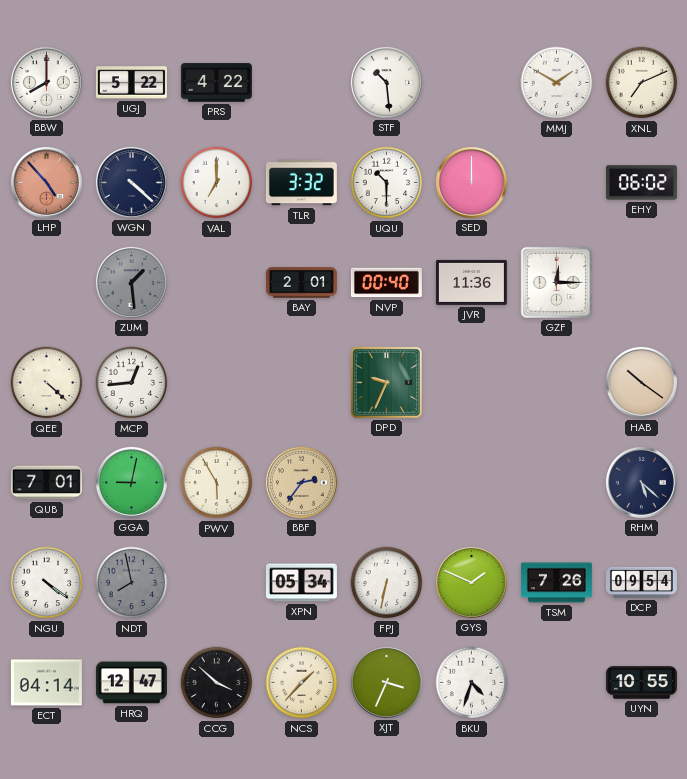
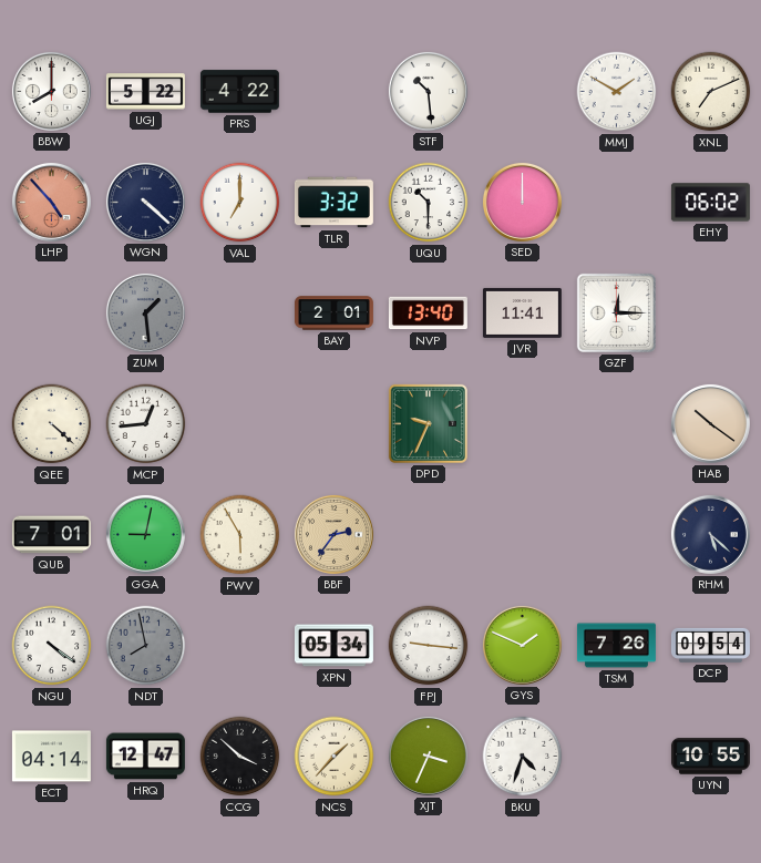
NVP: 00:40 -> 13:40
JVR: 11:36 -> 11:41
FPJ: 6:32 -> 9:16
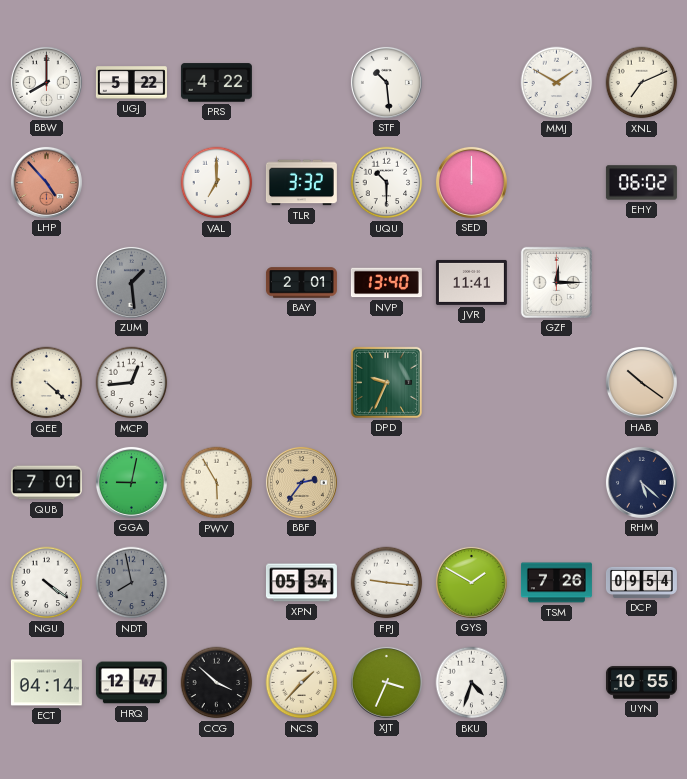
WGN: 4:22 -> none
GYS: 1:49 -> 1:50
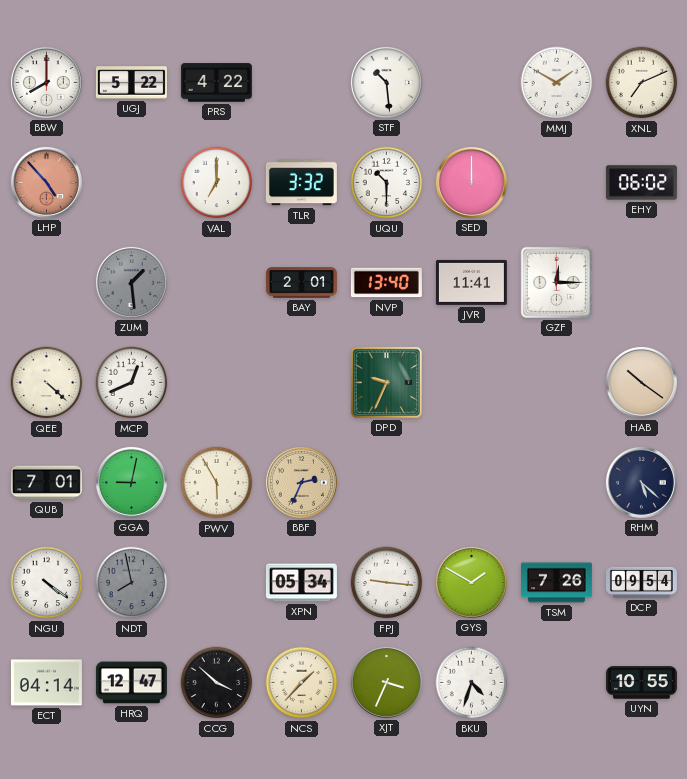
MCP: 12:44 -> 12:41
BBF: 2:36 -> 2:34
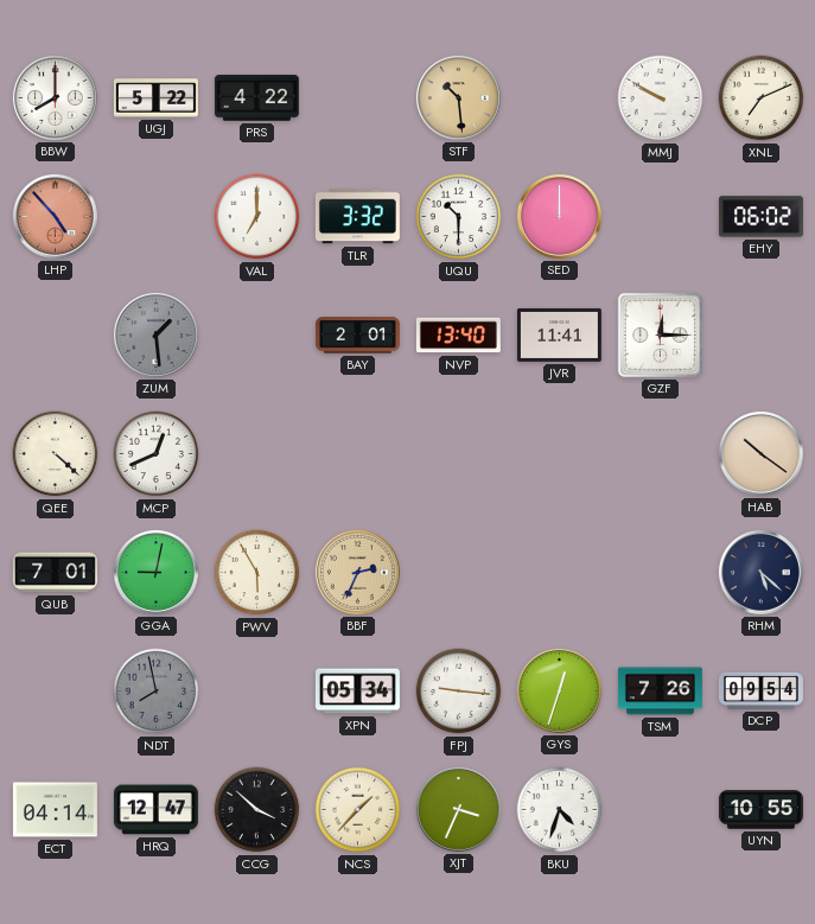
STF dial: white -> champagne
MMJ: 1:50 -> 9:50
DPD: 9:34 -> none
NGU: 4:21 -> none
GYS: 1:50 -> 12:33
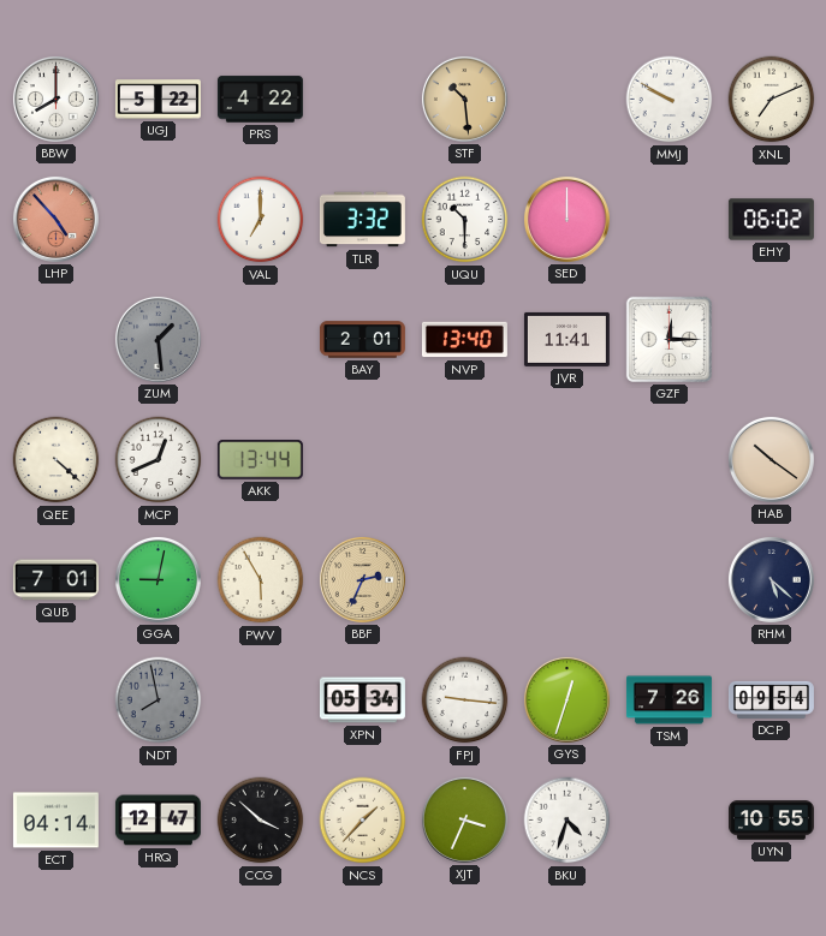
AKK: none -> 13:44
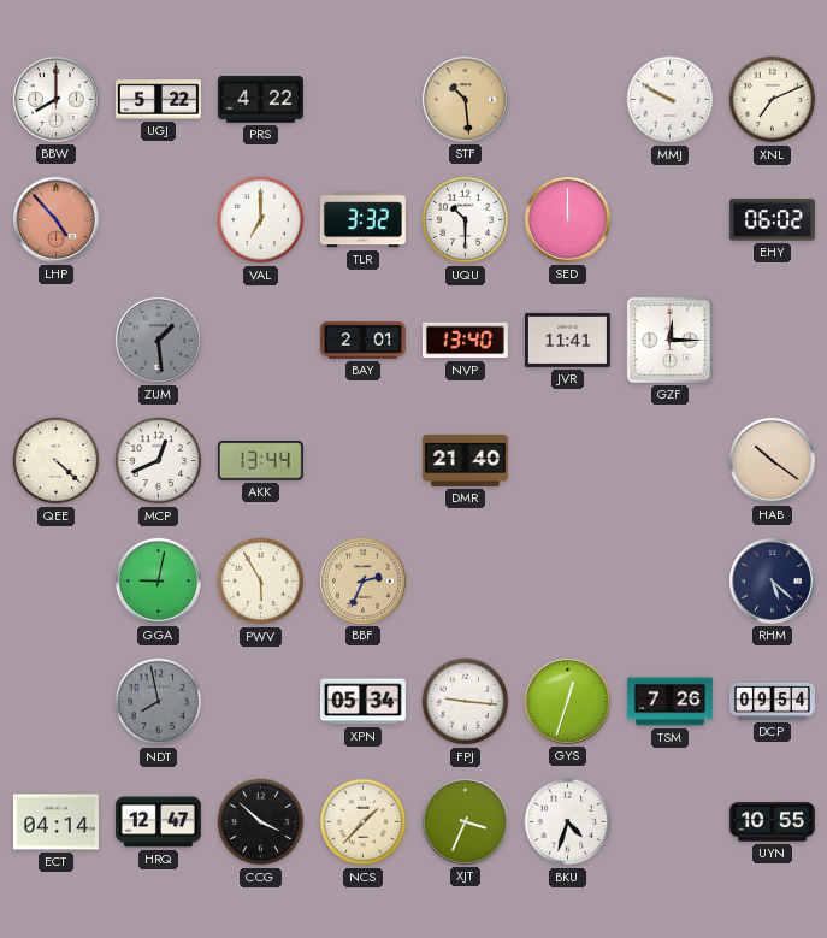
DMR: none -> 21:40
QUB: 7:01 -> none
